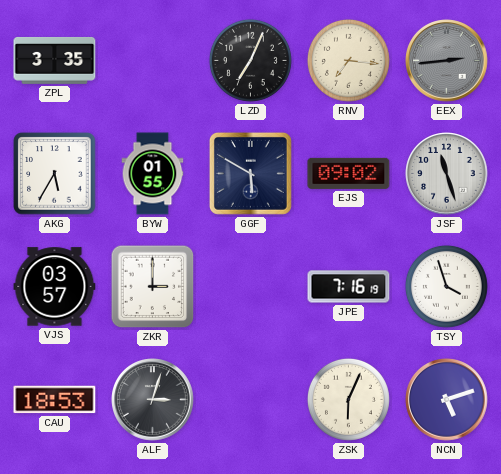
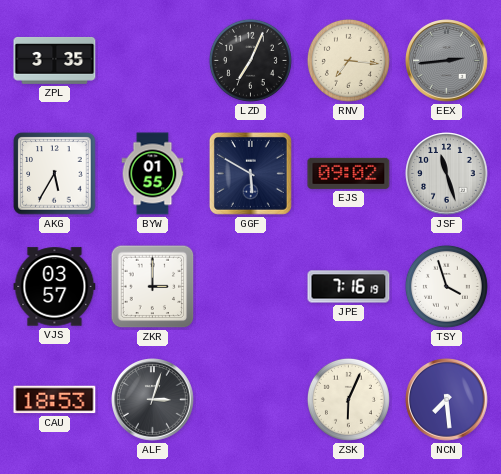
NCN: 5:12 -> 7:29
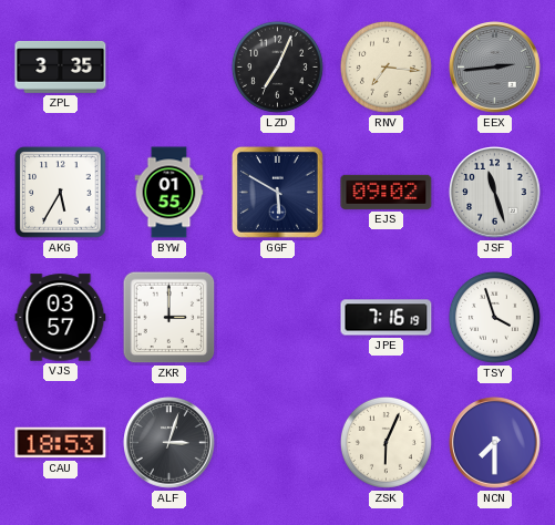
NCN: 7:29 -> 7:30
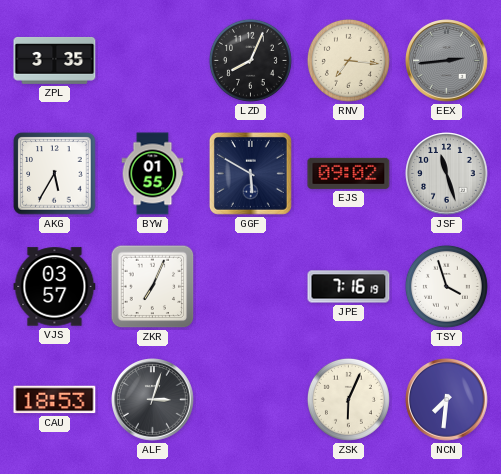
LZD: 7:04 -> 8:04
ZKR: 3:00 -> 7:04
NCN: 7:30 -> 7:31
